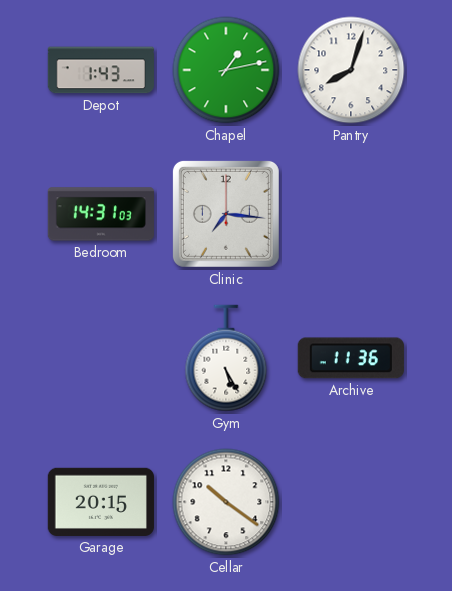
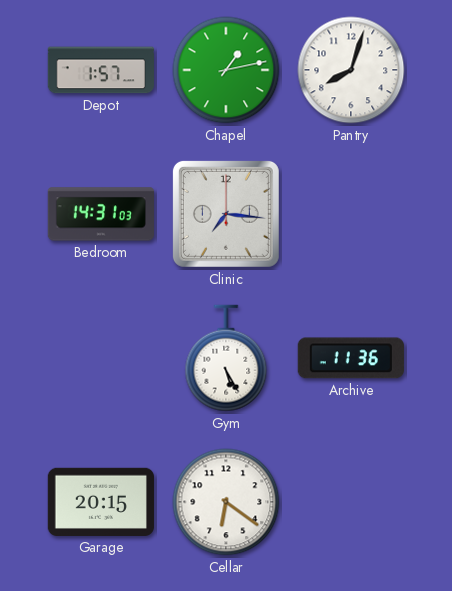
Depot: 1:43 -> 1:57
Cellar: 10:21 -> 6:21
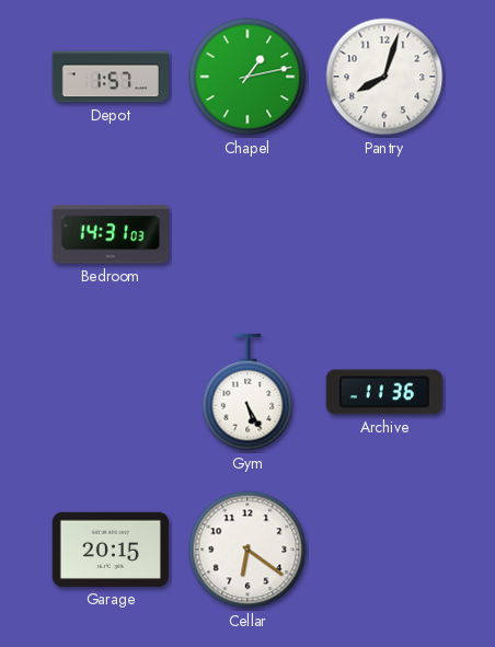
Clinic: 7:16 -> none
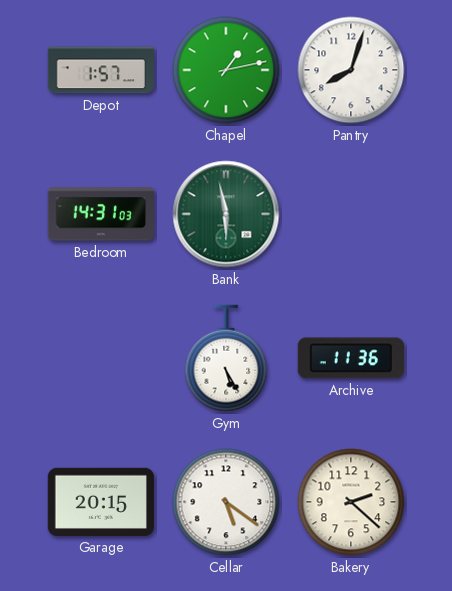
Bank: none -> 5:58
Cellar: 6:21 -> 5:21
Bakery: none -> 2:22
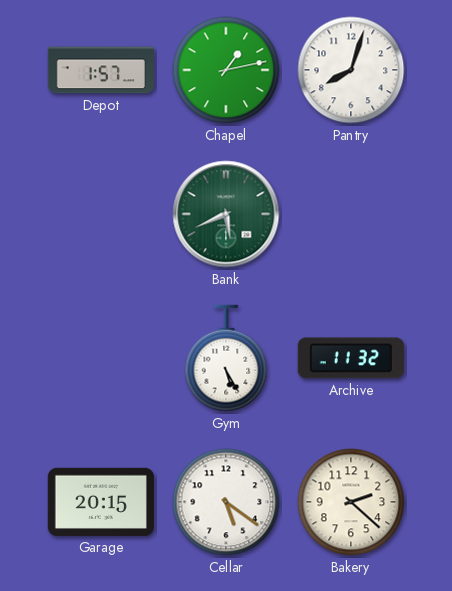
Bedroom: 14:31 -> none
Bank: 5:58 -> 5:41
Archive: 11:36 -> 11:32
